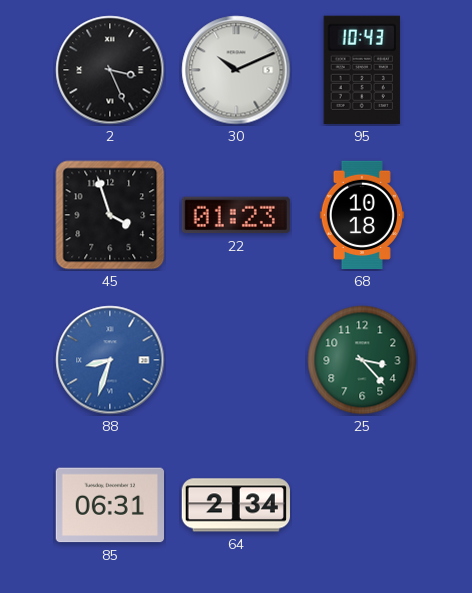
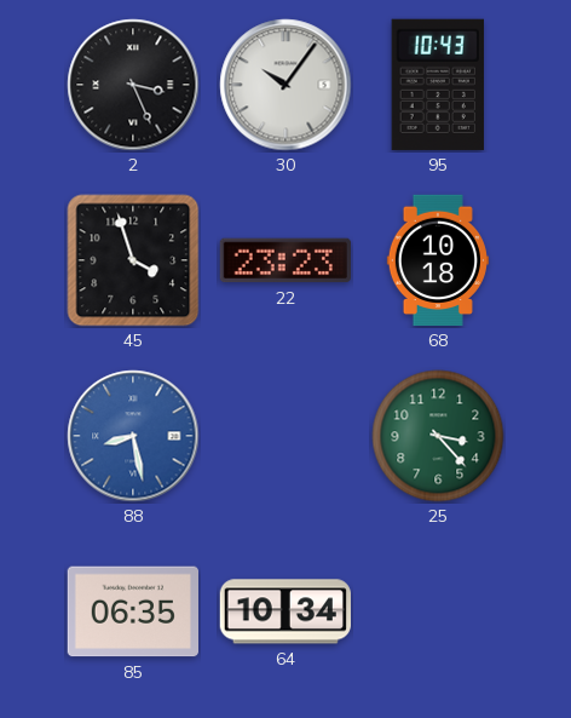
30: 10:11 -> 10:06
22: 01:23 -> 23:23
88: 8:33 -> 8:28
85: 06:31 -> 06:35
64: 2:34 -> 10:34
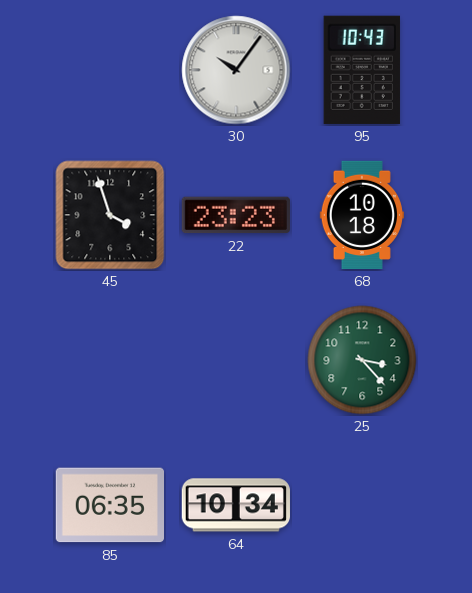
2: 3:26 -> none
88: 8:28 -> none
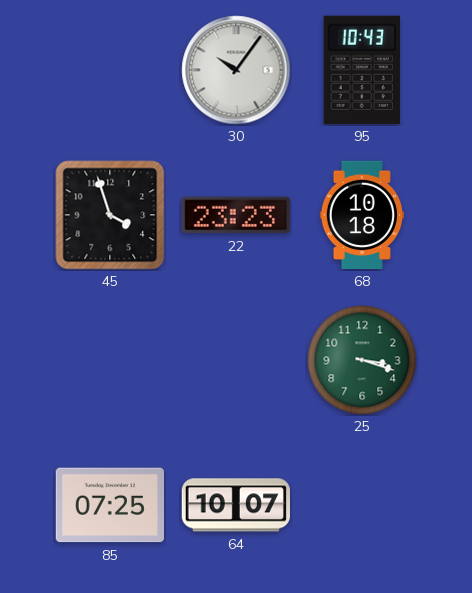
25: 3:23 -> 3:18
85: 06:35 -> 07:25
64: 10:34 -> 10:07
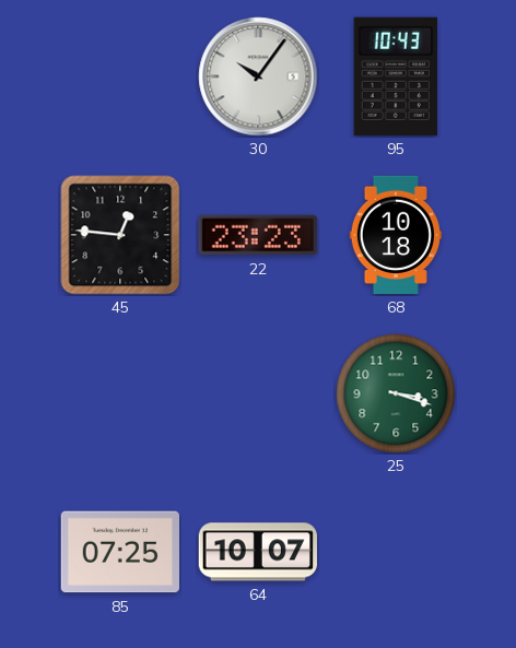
45: 3:57 -> 12:46
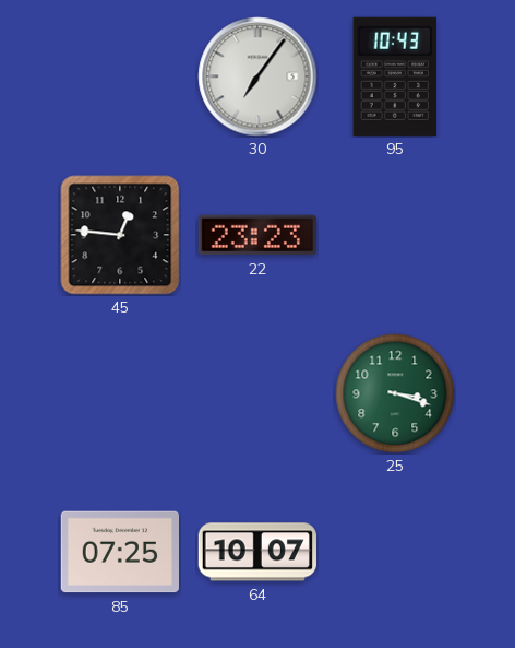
30: 10:06 -> 7:06
68: 10:18 -> none
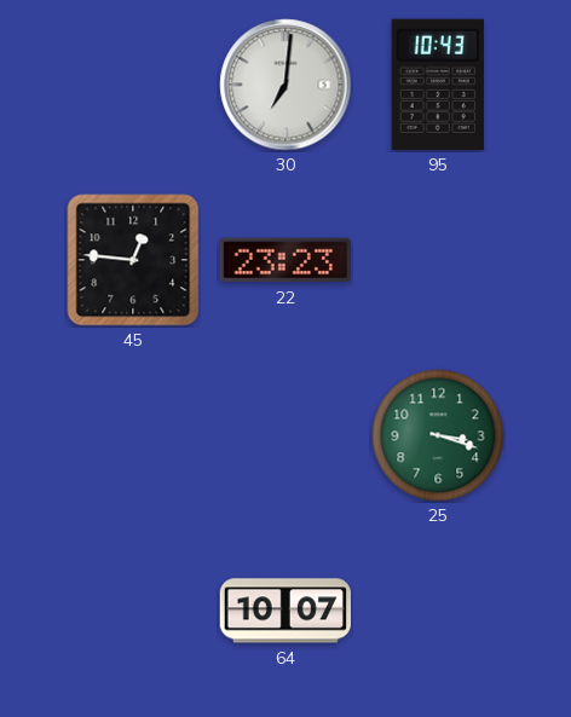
30: 7:06 -> 7:01
85: 07:25 -> none
